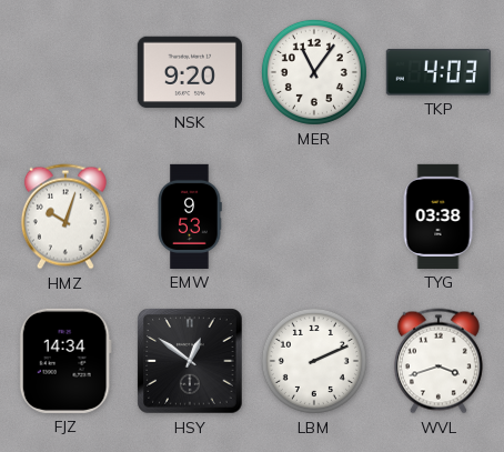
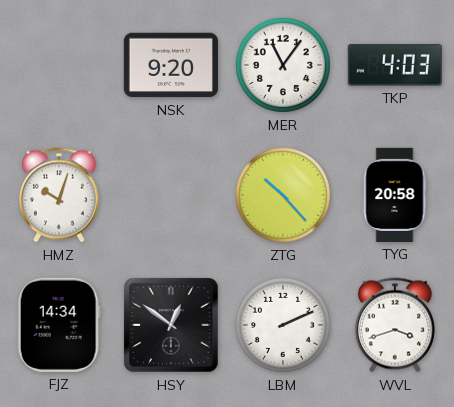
EMW: 9:53 -> none
ZTG: none -> 10:23
TYG: 03:38 -> 20:58
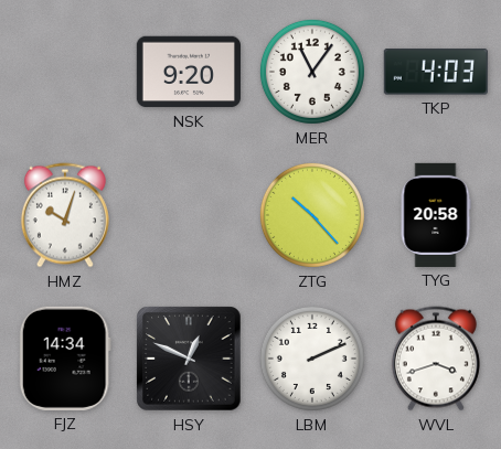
HSY: 12:51 -> 12:49
